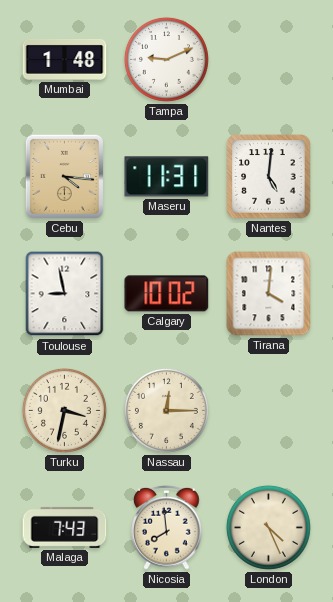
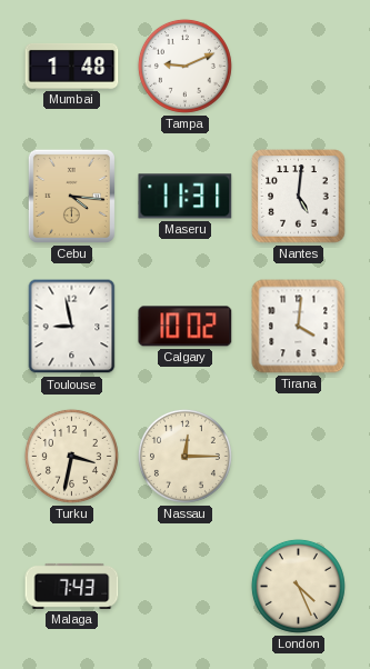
Nicosia: 7:59 -> none
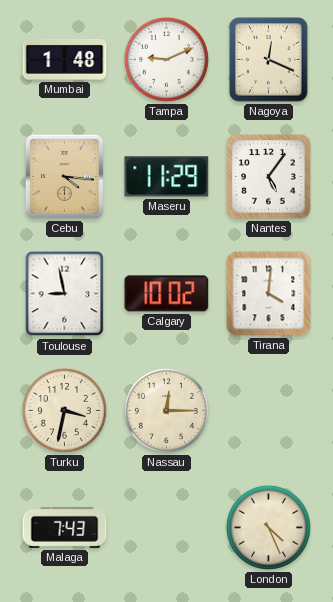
Nagoya: none -> 12:19
Maseru: 11:31 -> 11:29
Nantes: 5:01 -> 5:06
